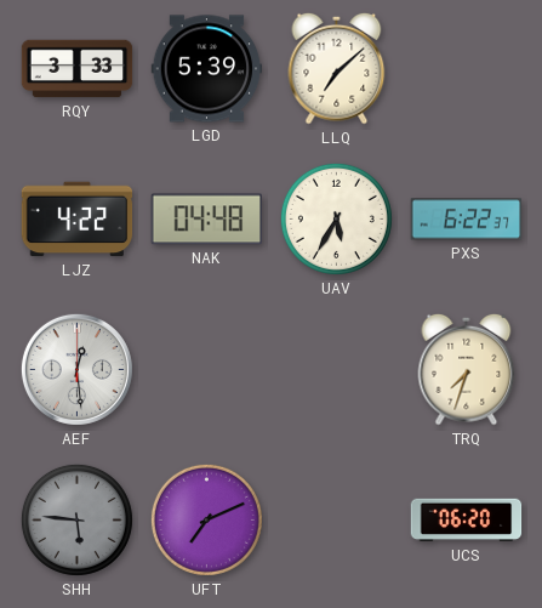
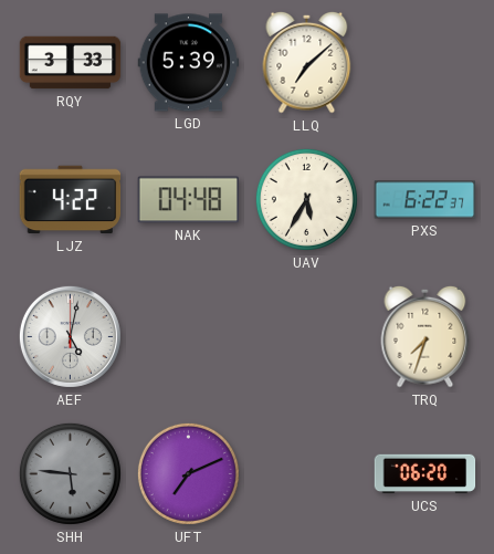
AEF: 12:29 -> 5:02
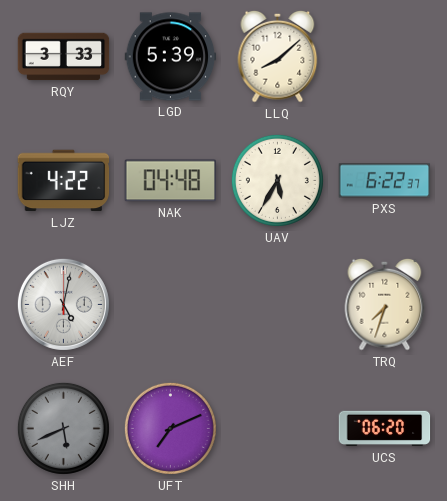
LLQ: 7:08 -> 8:08
SHH: 5:46 -> 5:41
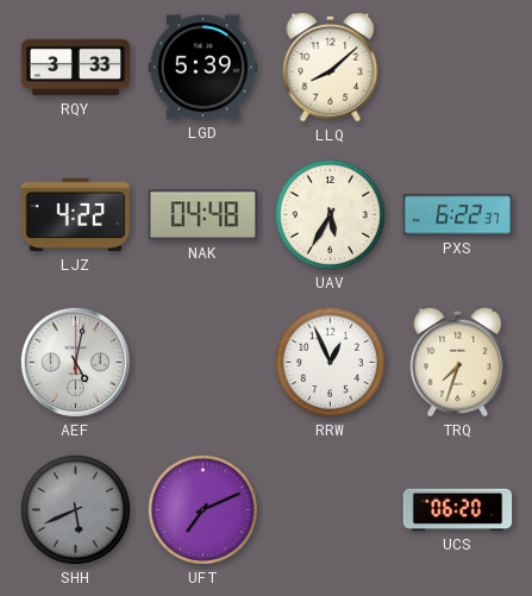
RRW: none -> 12:56
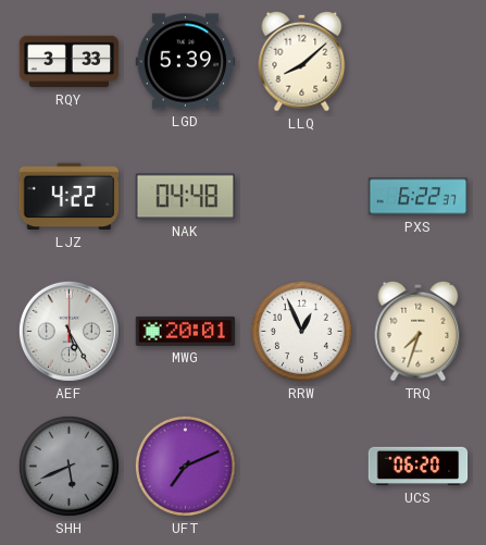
UAV: 5:35 -> none
AEF: 5:02 -> 5:25
MWG: none -> 20:01
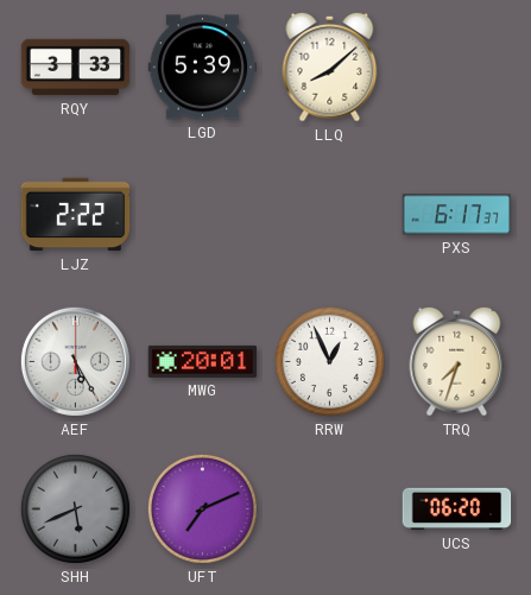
LJZ: 4:22 -> 2:22
NAK: 04:48 -> none
PXS: 6:22 -> 6:17
